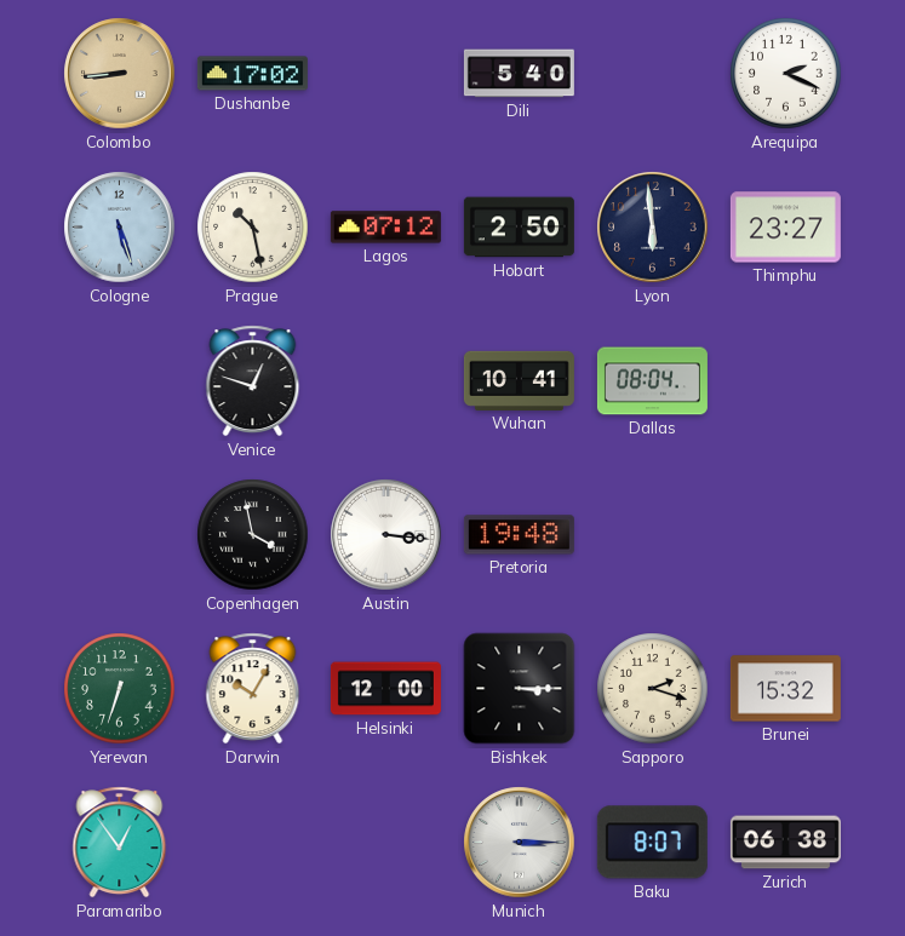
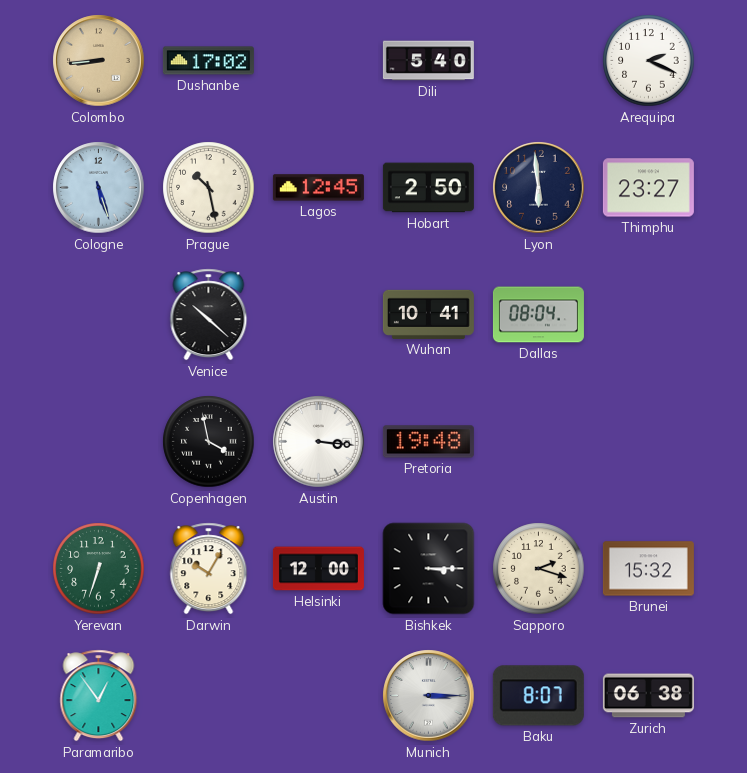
Lagos: 07:12 -> 12:45
Venice: 12:48 -> 10:22
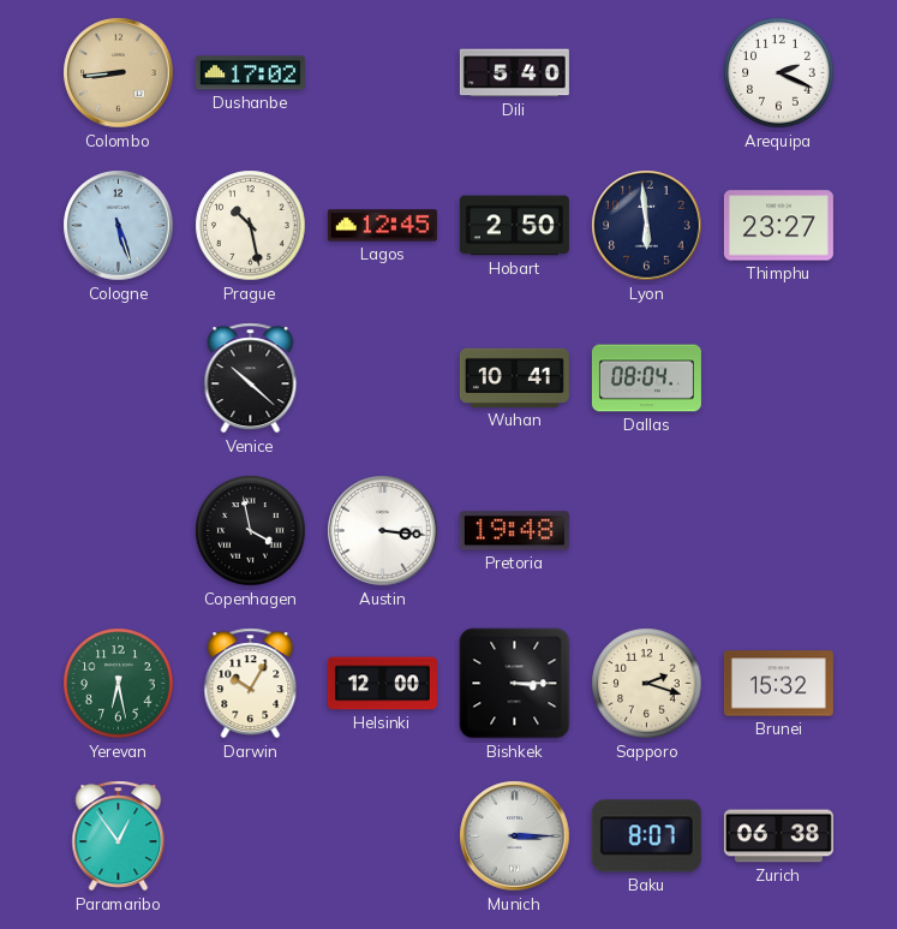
Yerevan: 6:33 -> 6:28
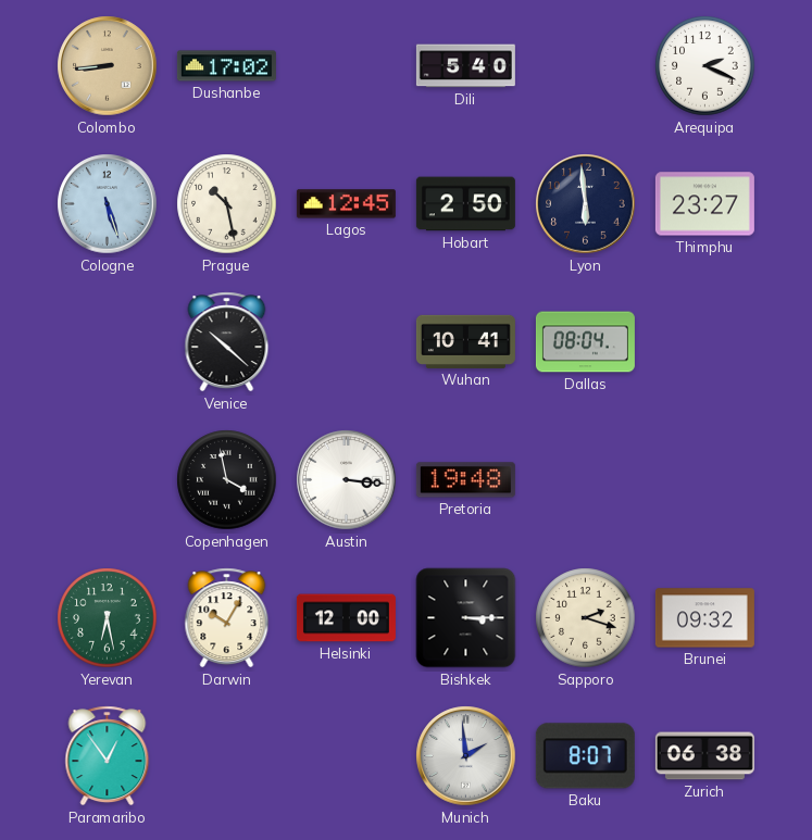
Brunei: 15:32 -> 09:32
Munich: 3:15 -> 1:59
